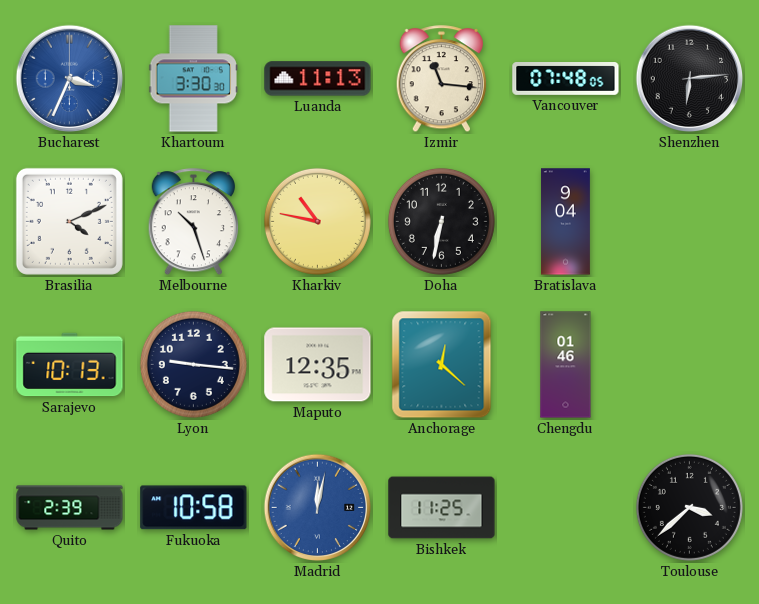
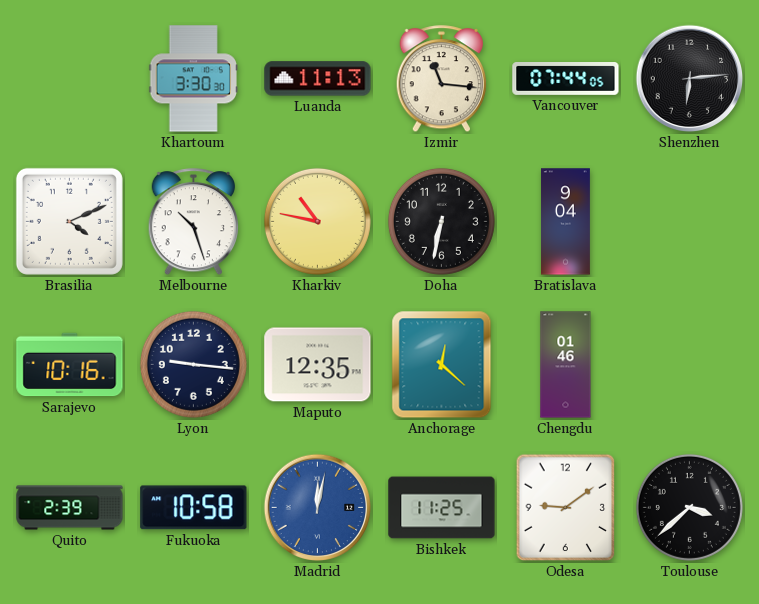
Bucharest: 3:34 -> none
Vancouver: 07:48 -> 07:44
Sarajevo: 10:13 -> 10:16
Odesa: none -> 9:09
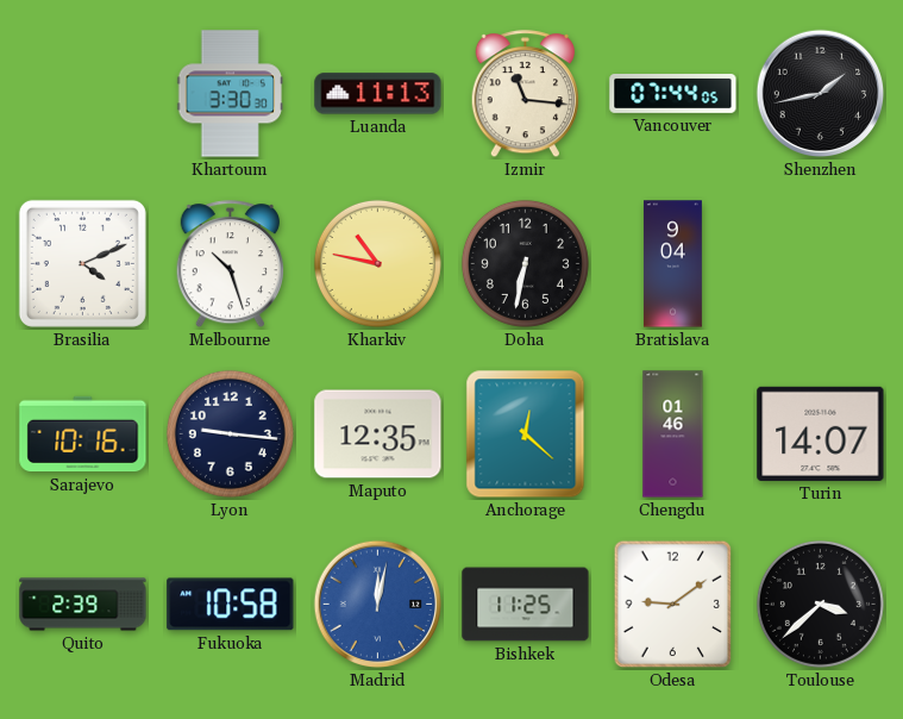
Shenzhen: 6:14 -> 1:43
Turin: none -> 14:07
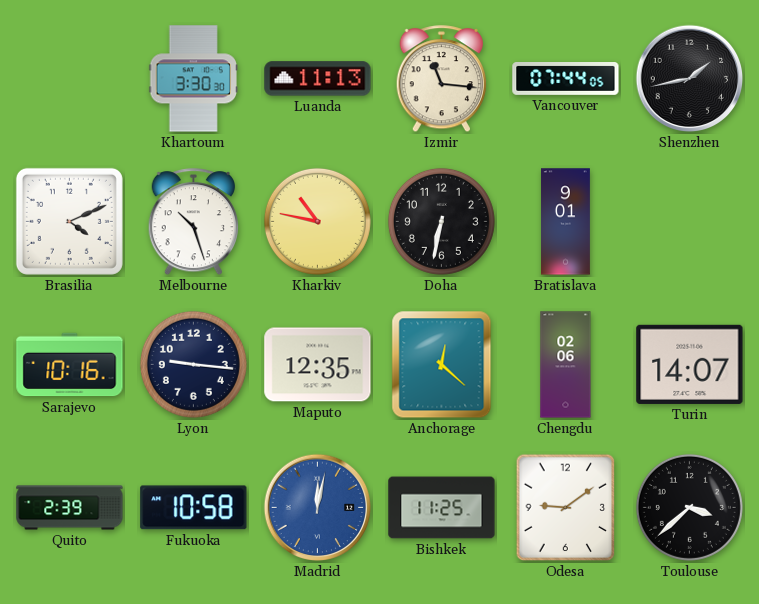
Bratislava: 9:04 -> 9:01
Chengdu: 01:46 -> 02:06
